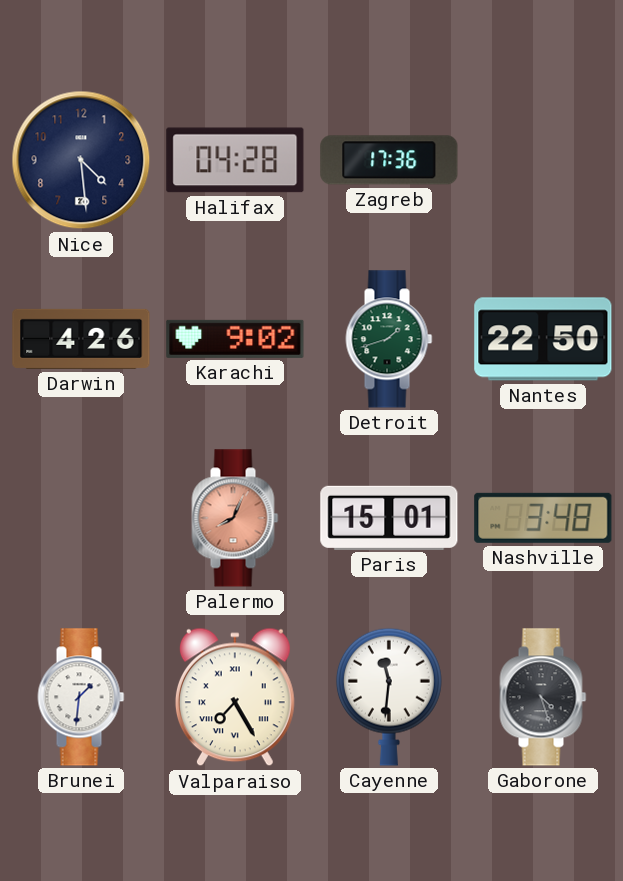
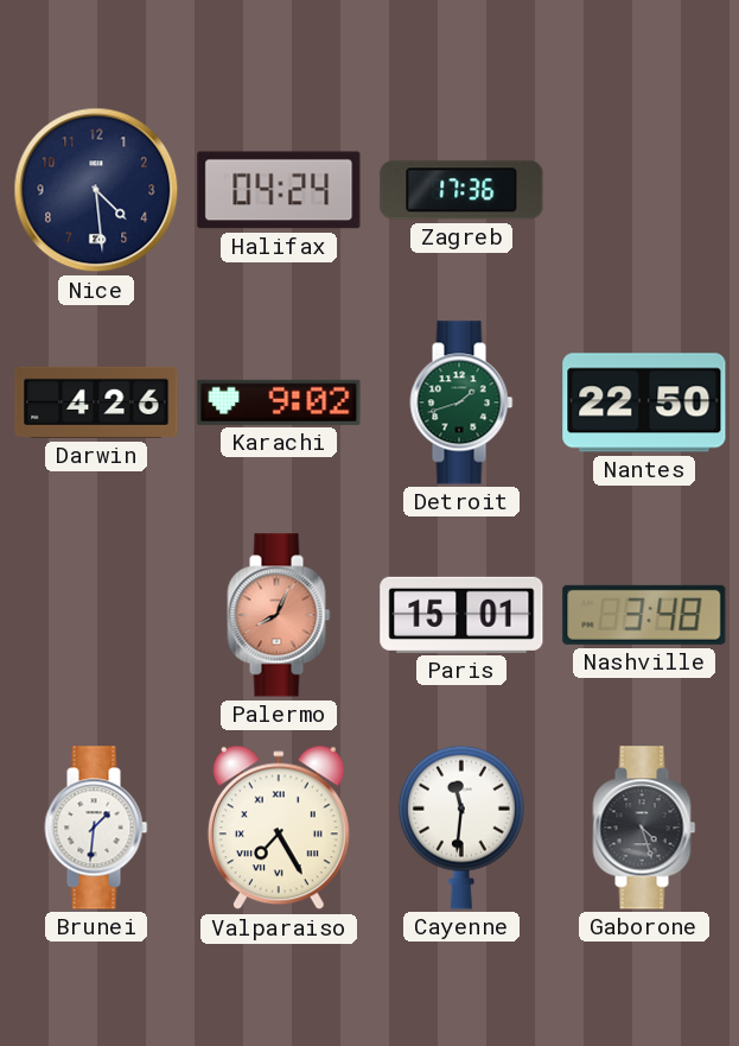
Halifax: 04:28 -> 04:24
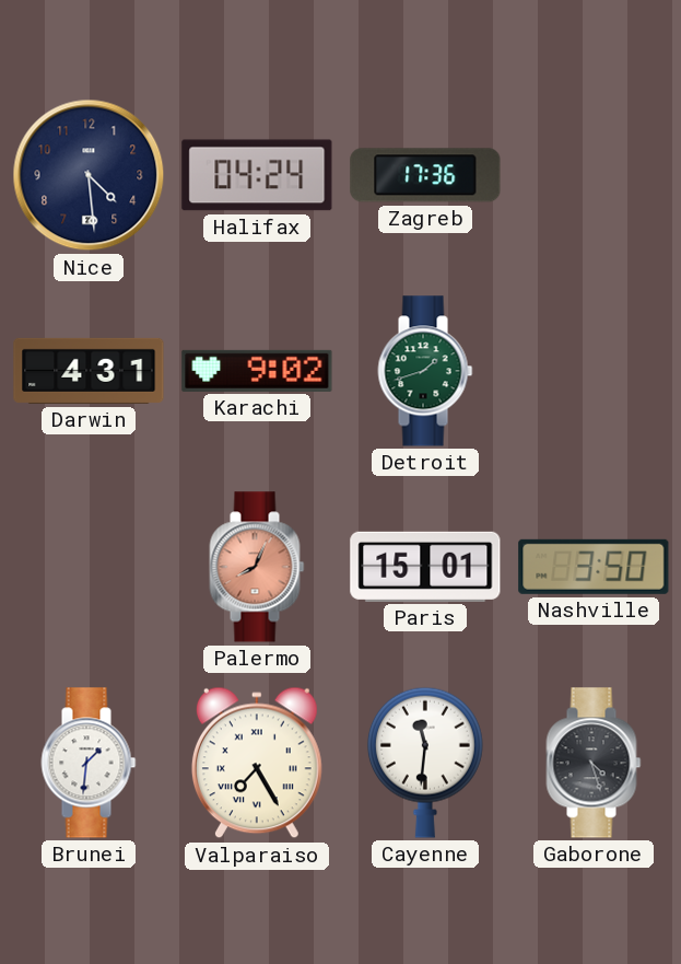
Darwin: 4:26 -> 4:31
Nantes: 22:50 -> none
Nashville: 3:48 -> 3:50
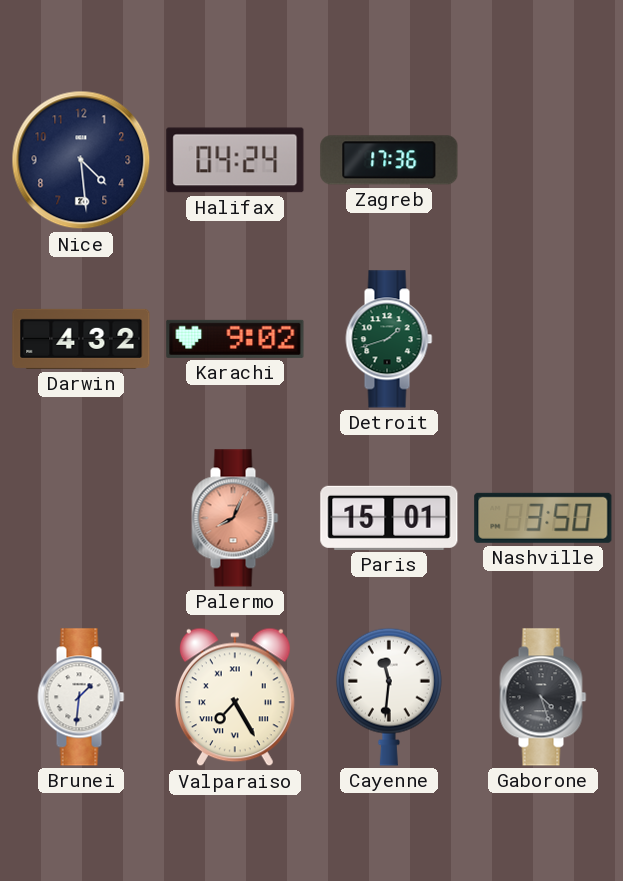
Darwin: 4:31 -> 4:32
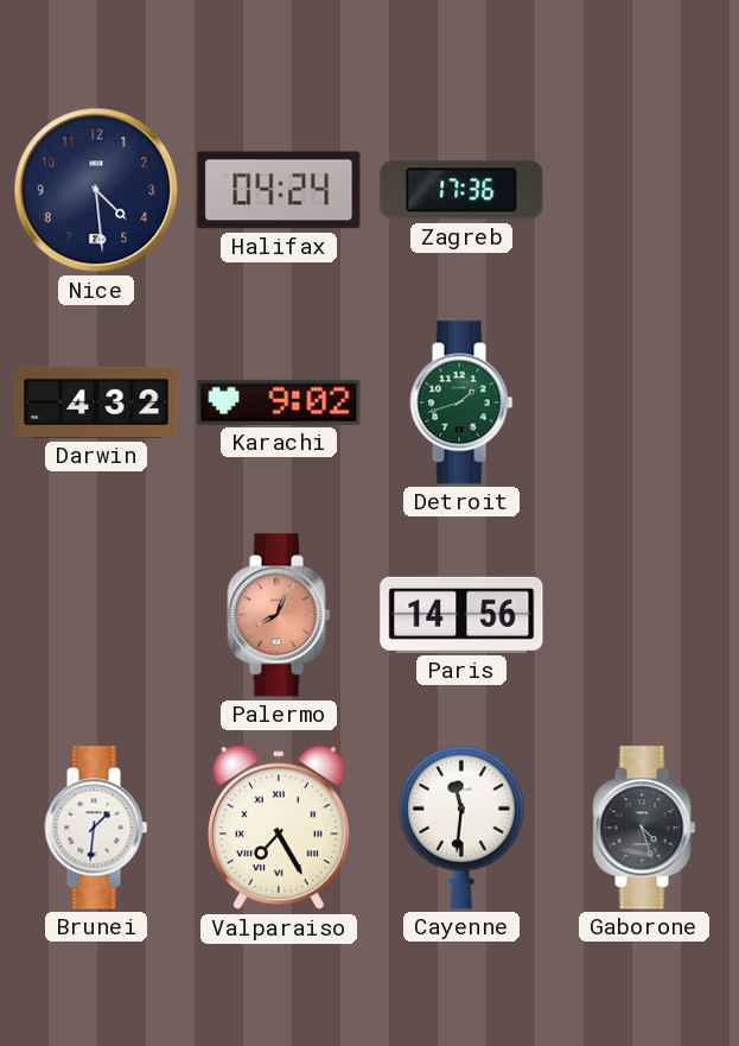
Paris: 15:01 -> 14:56
Nashville: 3:50 -> none
